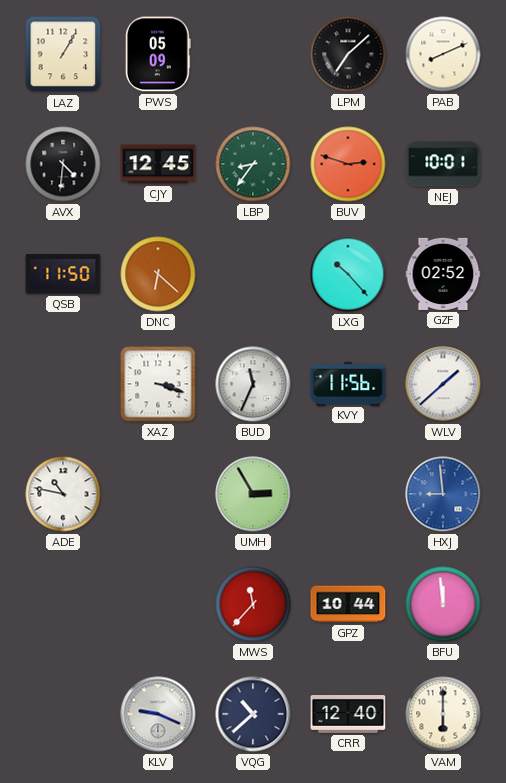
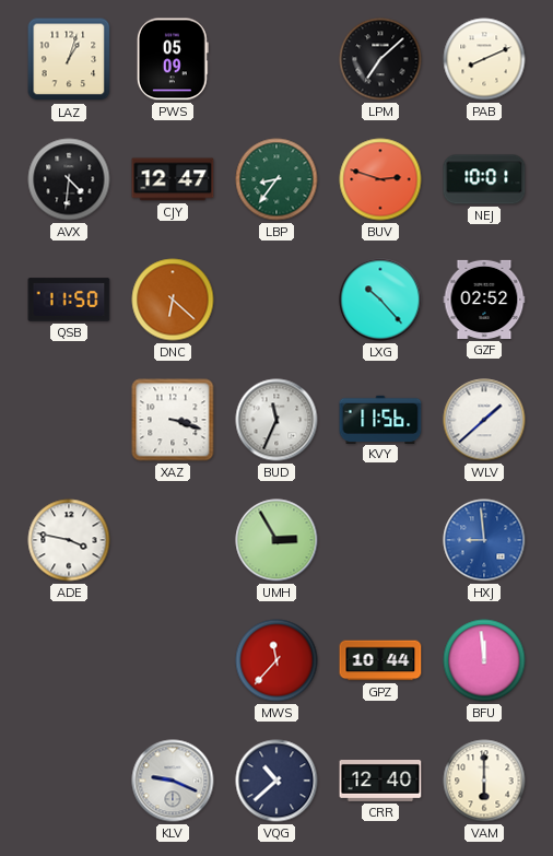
LAZ: 1:05 -> 1:03
CJY: 12:45 -> 12:47
ADE: 10:47 -> 3:47
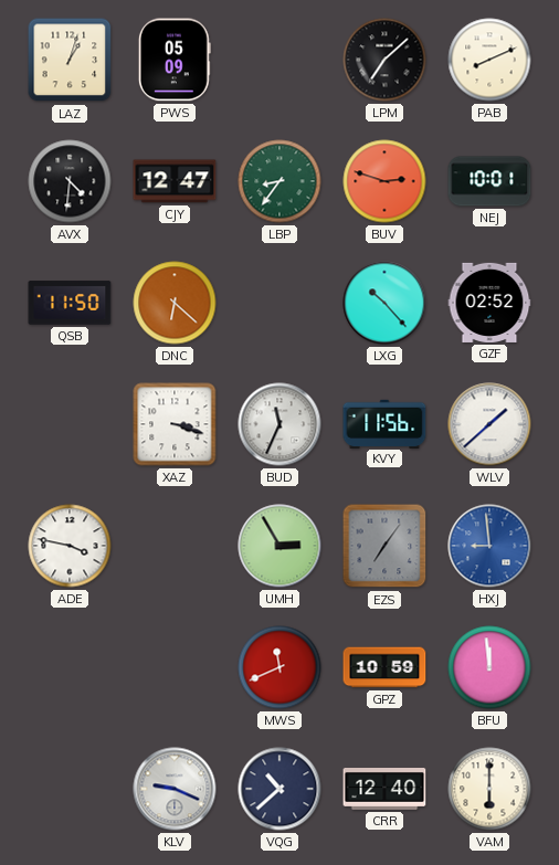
EZS: none -> 7:06
MWS: 11:37 -> 11:41
GPZ: 10:44 -> 10:59
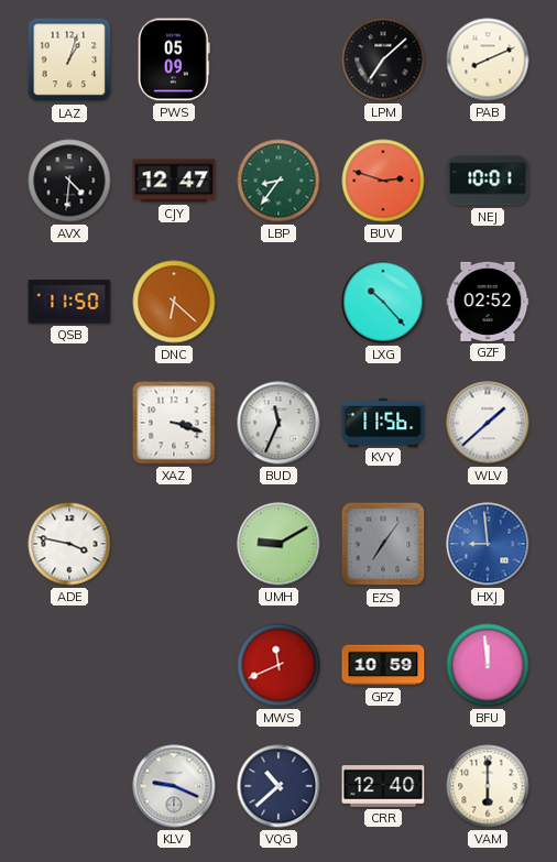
UMH: 2:55 -> 9:10
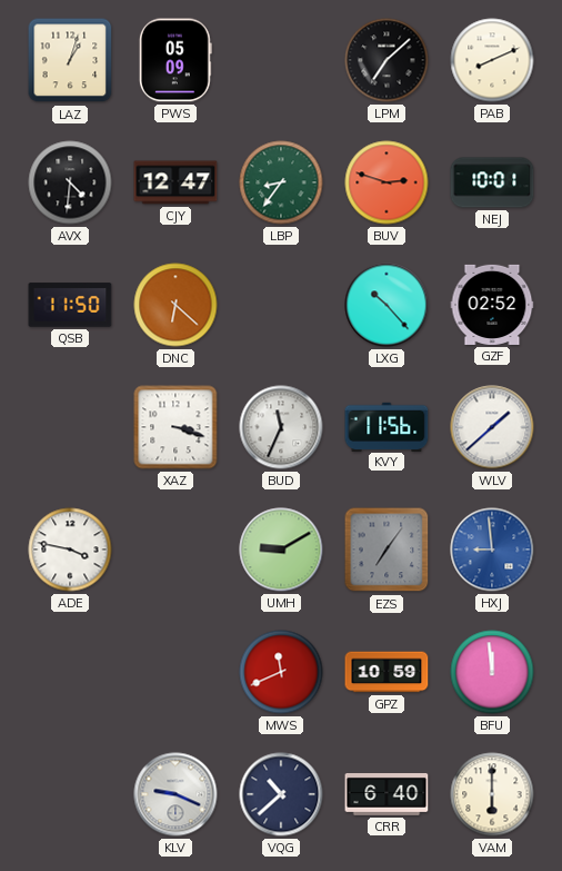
CRR: 12:40 -> 6:40
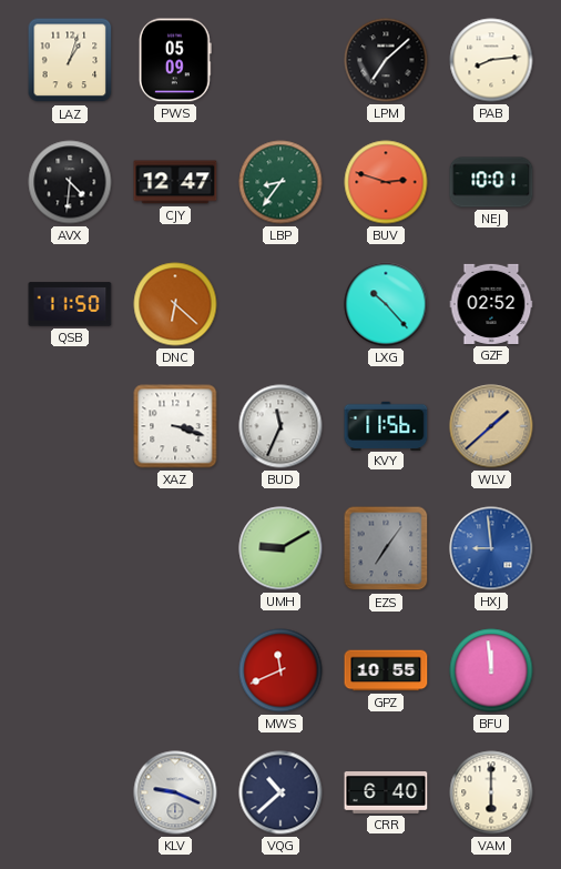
PAB: 8:11 -> 8:14
WLV dial: white -> champagne
ADE: 3:47 -> none
GPZ: 10:59 -> 10:55
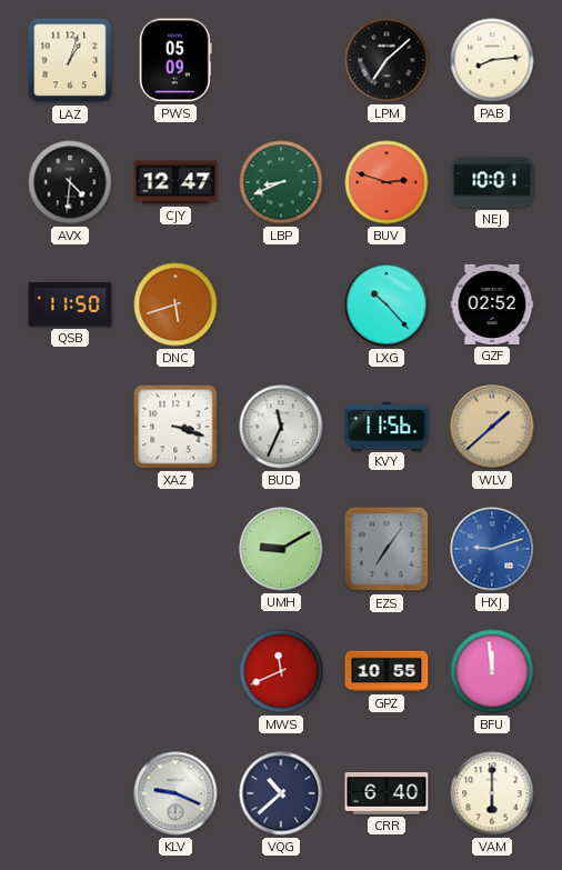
LBP: 8:36 -> 8:41
DNC: 6:22 -> 5:42
HXJ: 8:59 -> 9:12
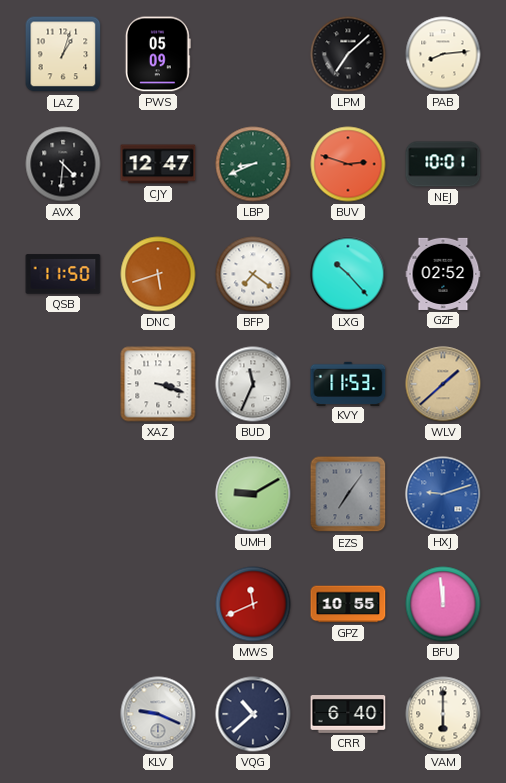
BFP: none -> 7:21
KVY: 11:56 -> 11:53
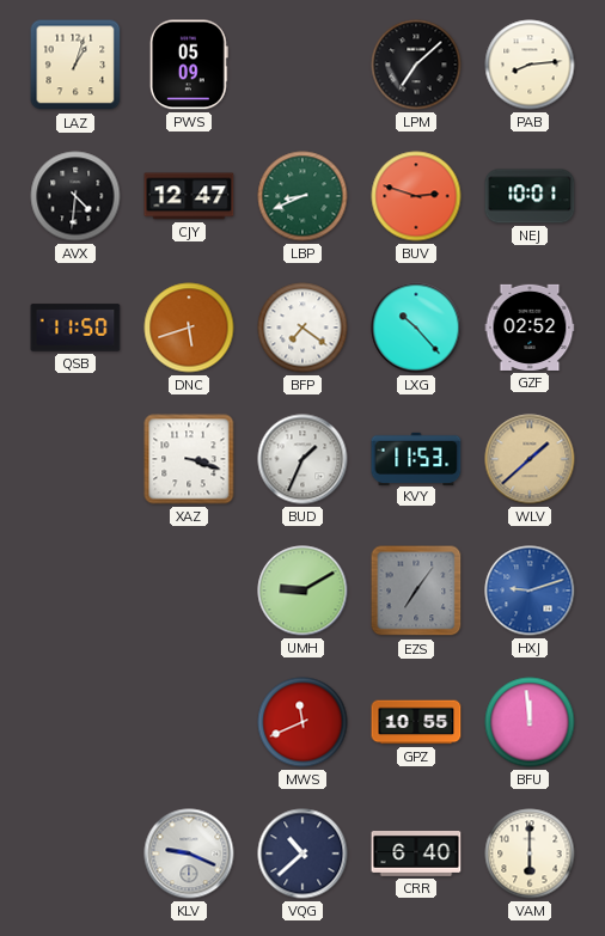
BUD: 11:34 -> 1:34
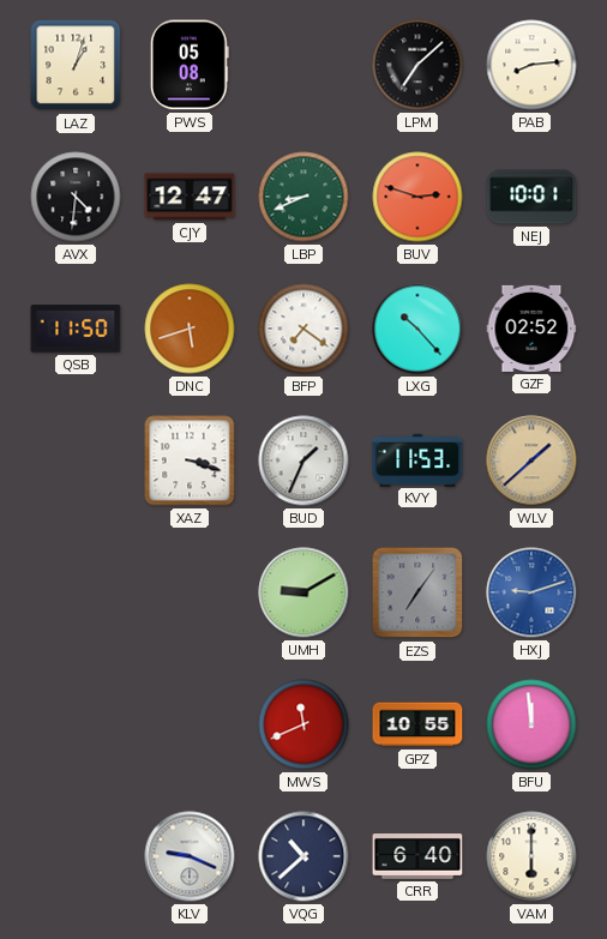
PWS: 05:09 -> 05:08
